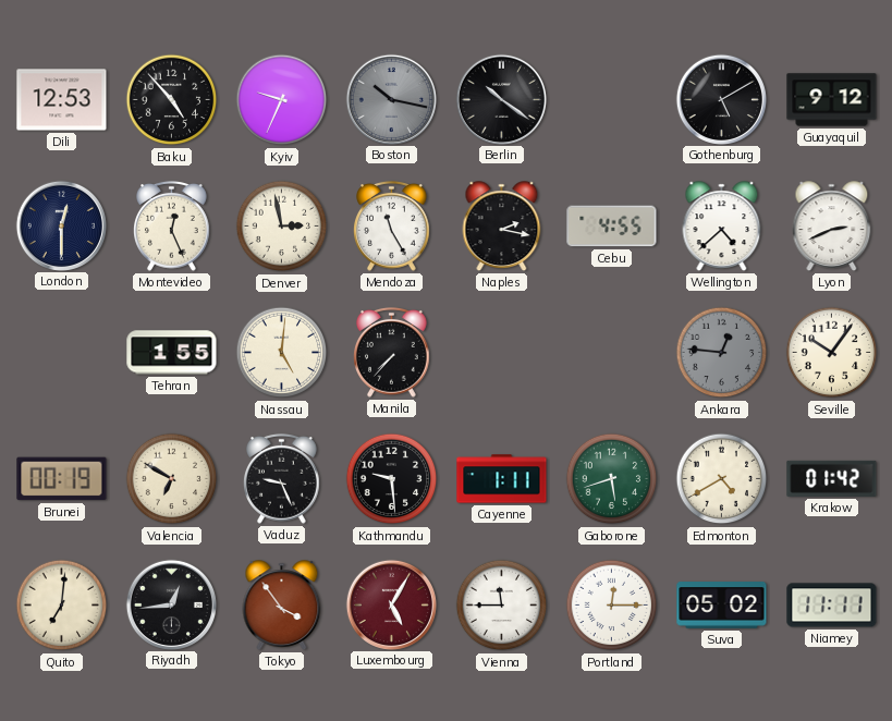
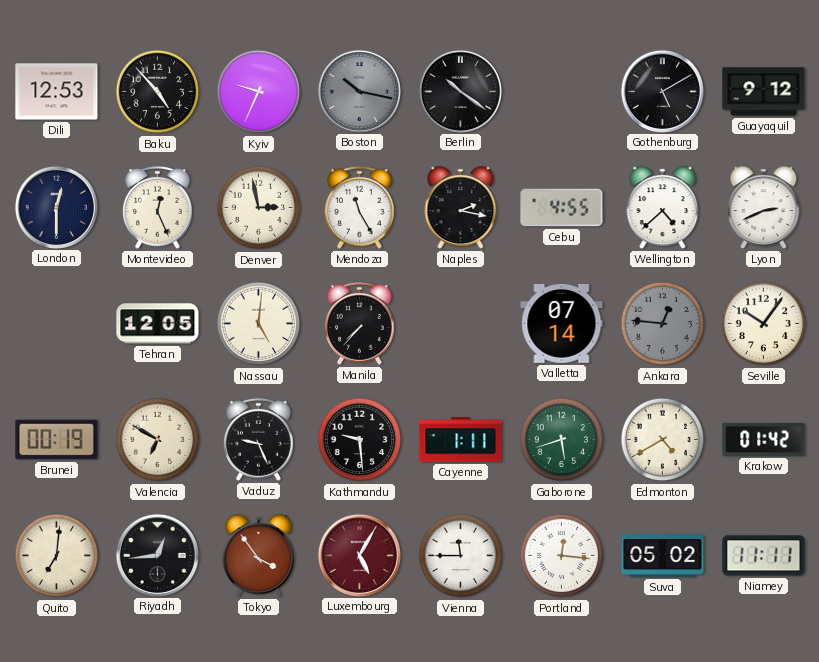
Tehran: 1:55 -> 12:05
Valletta: none -> 07:14
Portland: 12:15 -> 12:16
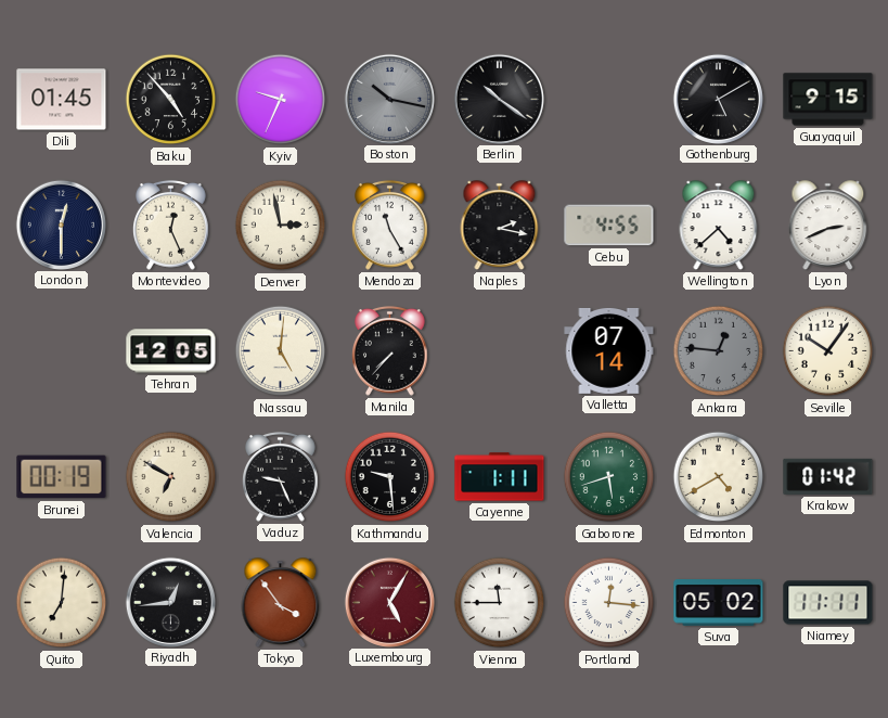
Dili: 12:53 -> 01:45
Guayaquil: 9:12 -> 9:15
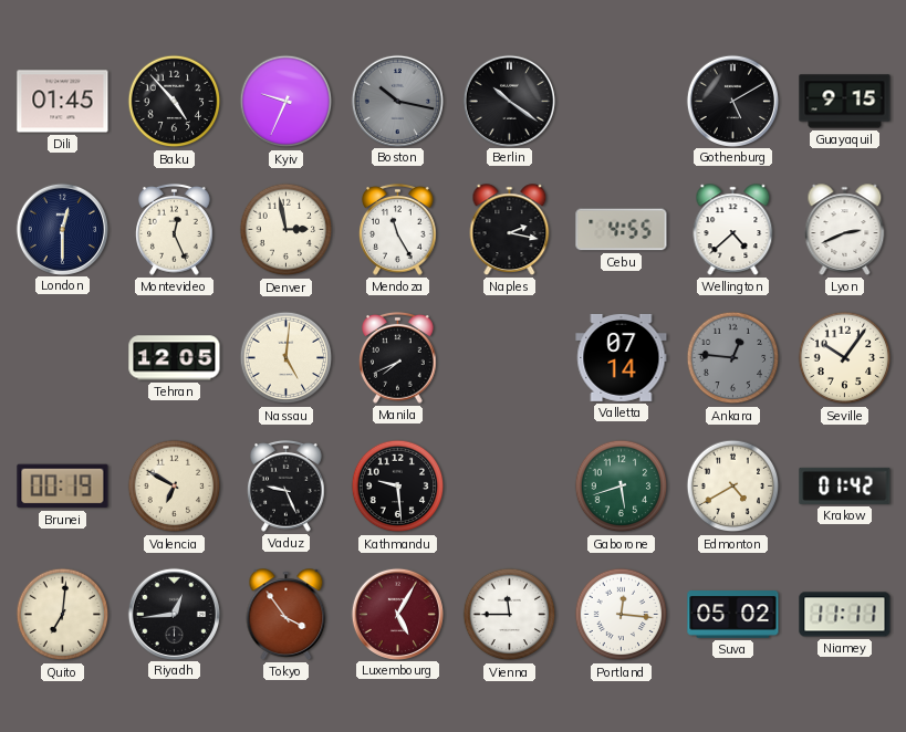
Manila: 7:37 -> 7:41
Cayenne: 1:11 -> none
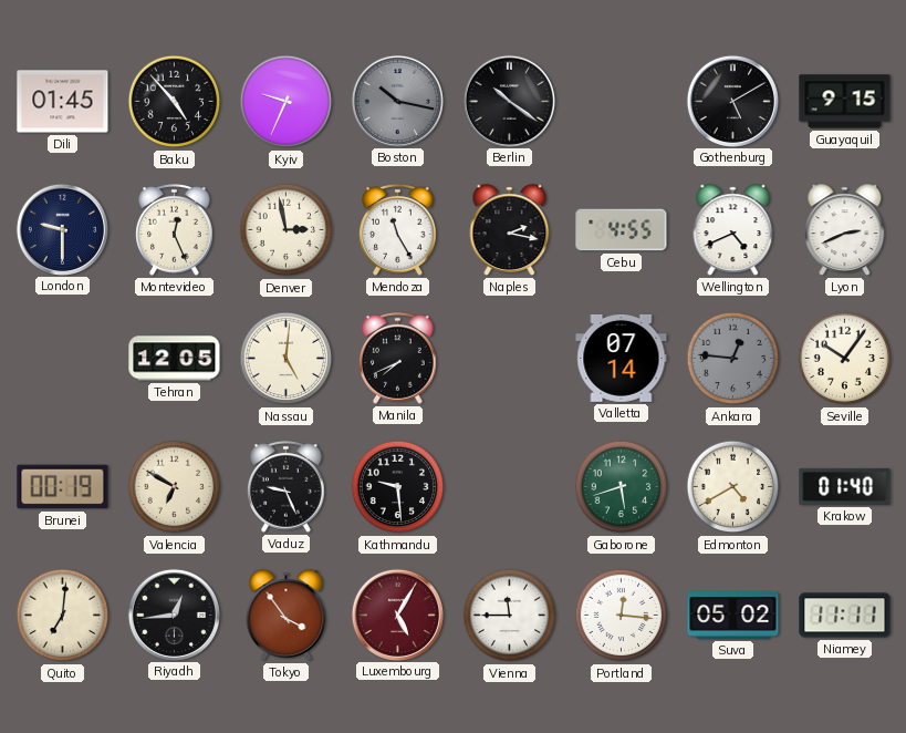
London: 12:30 -> 9:30
Wellington: 4:38 -> 4:41
Krakow: 01:42 -> 01:40
